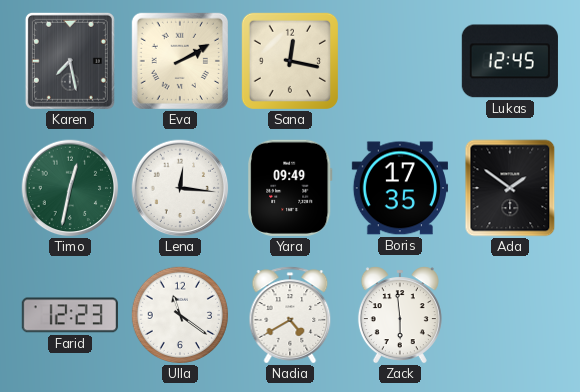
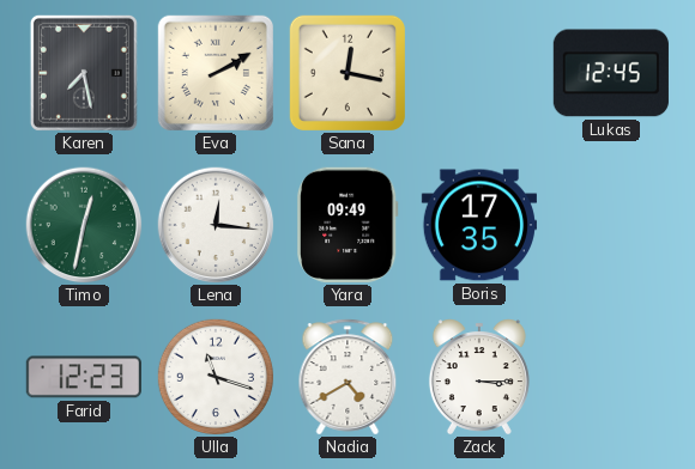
Ada: 1:51 -> none
Ulla: 11:21 -> 11:18
Zack: 5:59 -> 3:15
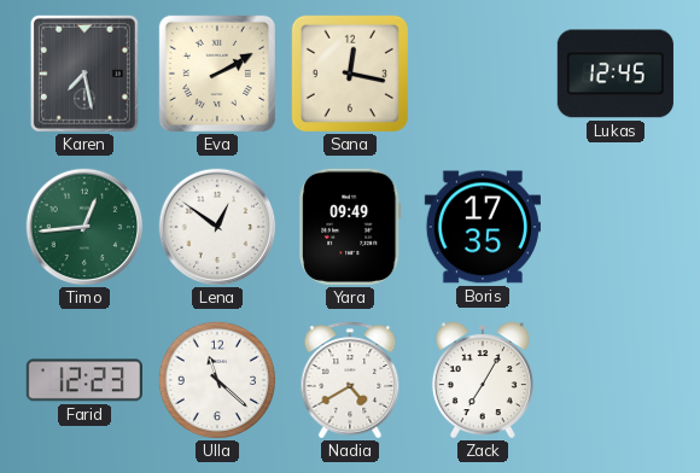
Timo: 12:32 -> 12:44
Lena: 12:16 -> 12:51
Ulla: 11:18 -> 11:22
Zack: 3:15 -> 7:05
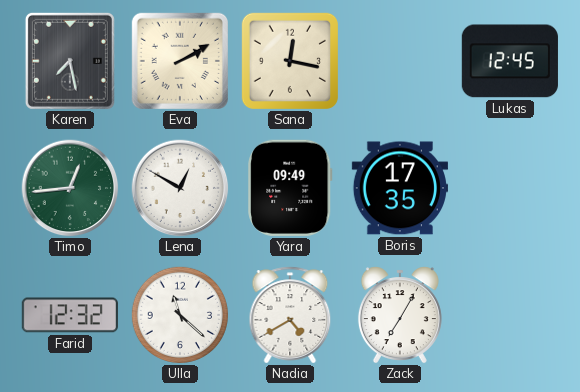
Lena: 12:51 -> 12:50
Farid: 12:23 -> 12:32
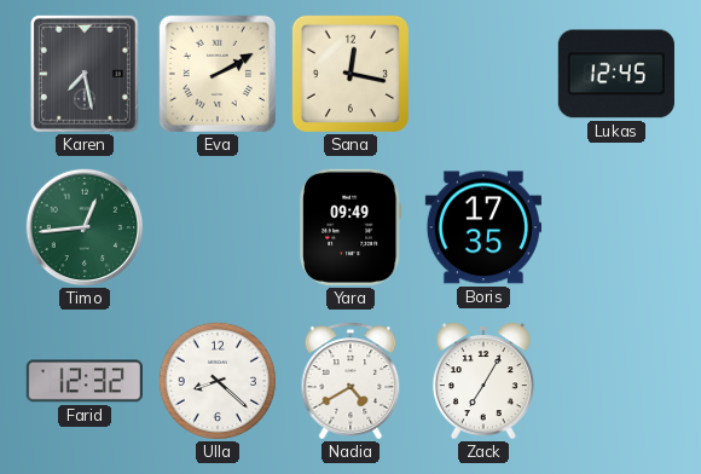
Lena: 12:50 -> none
Ulla: 11:22 -> 8:22
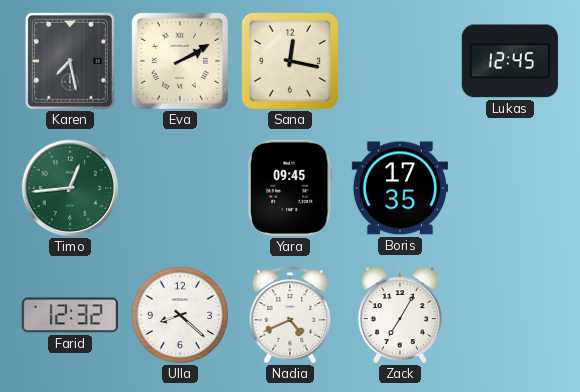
Yara: 09:49 -> 09:45
Nadia: 4:40 -> 4:41
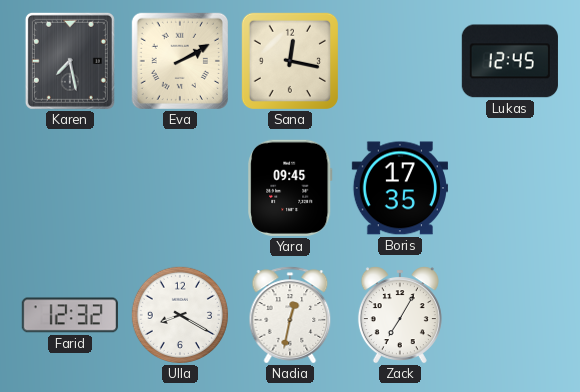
Timo: 12:44 -> none
Ulla: 8:22 -> 8:20
Nadia: 4:41 -> 12:32
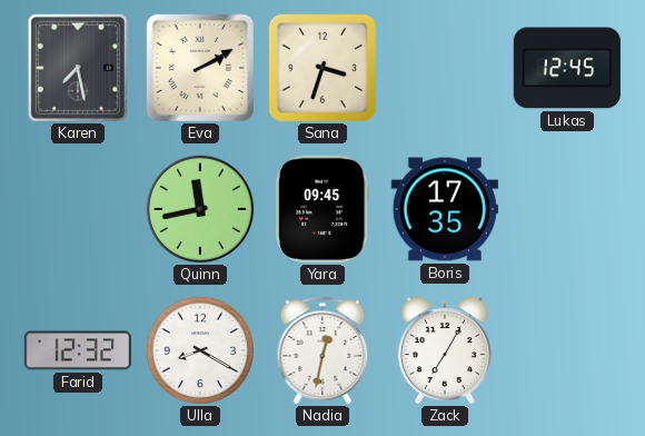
Sana: 12:17 -> 3:33
Quinn: none -> 11:43
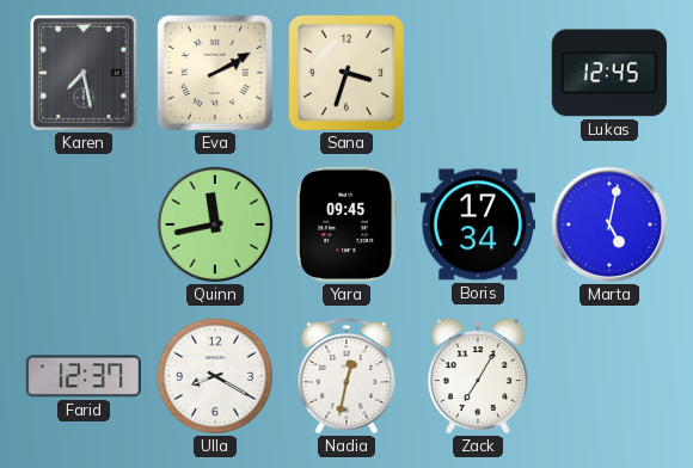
Boris: 17:35 -> 17:34
Marta: none -> 5:02
Farid: 12:32 -> 12:37
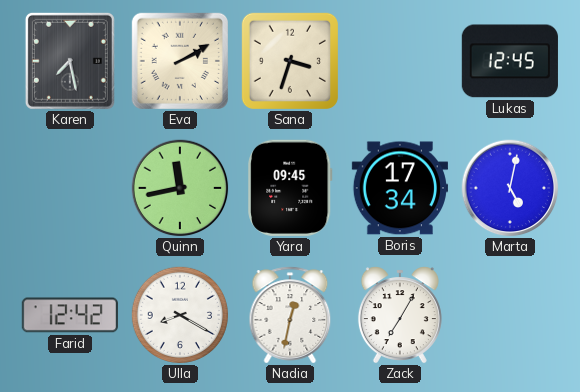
Farid: 12:37 -> 12:42
